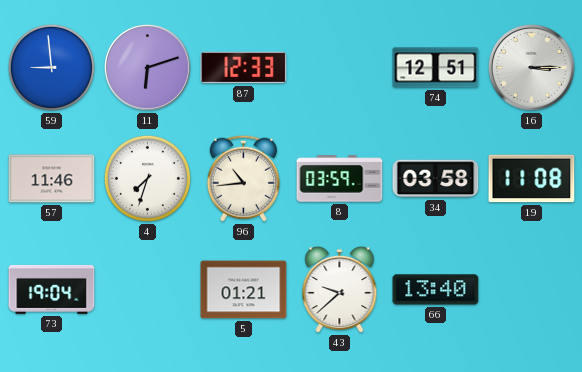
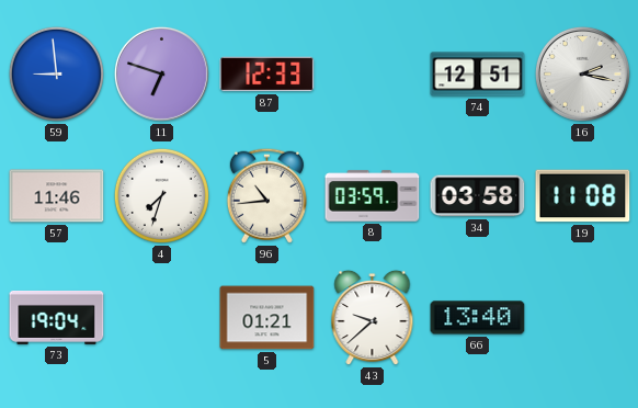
11: 6:12 -> 6:48
16: 3:15 -> 2:17
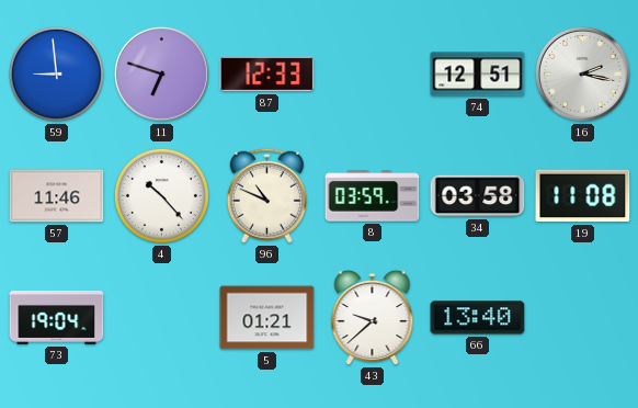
4: 7:33 -> 10:23
96: 10:44 -> 10:49
